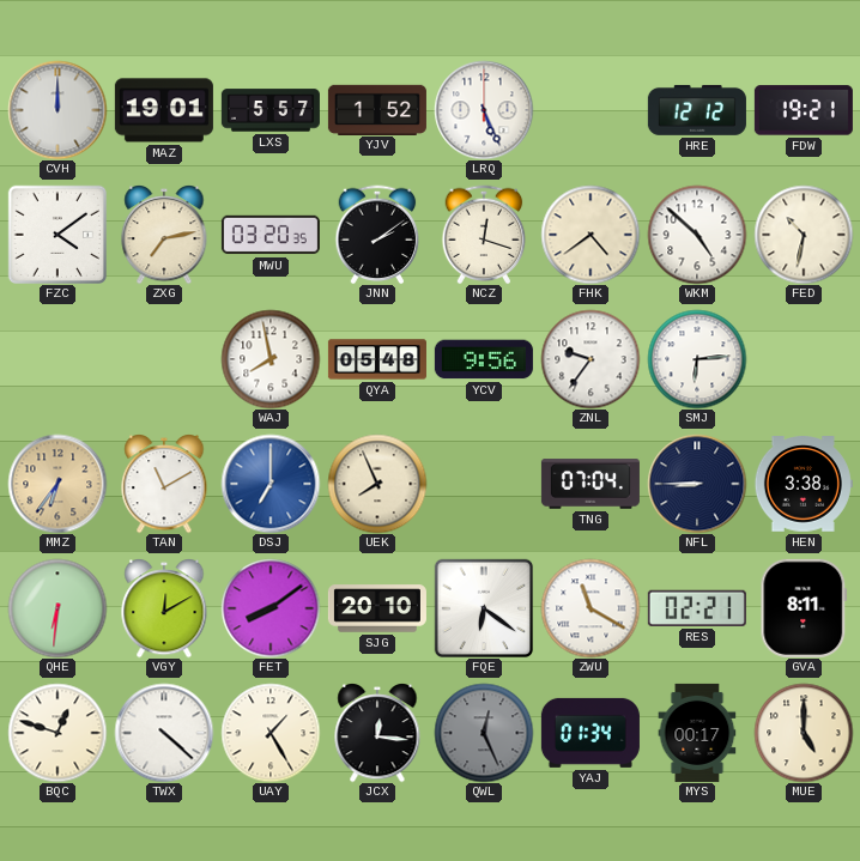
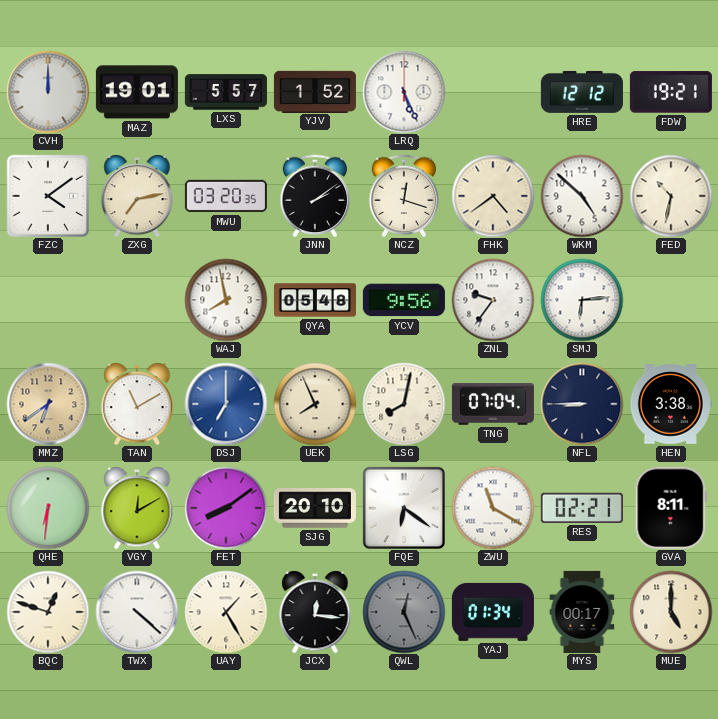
MMZ: 6:36 -> 6:39
LSG: none -> 8:02
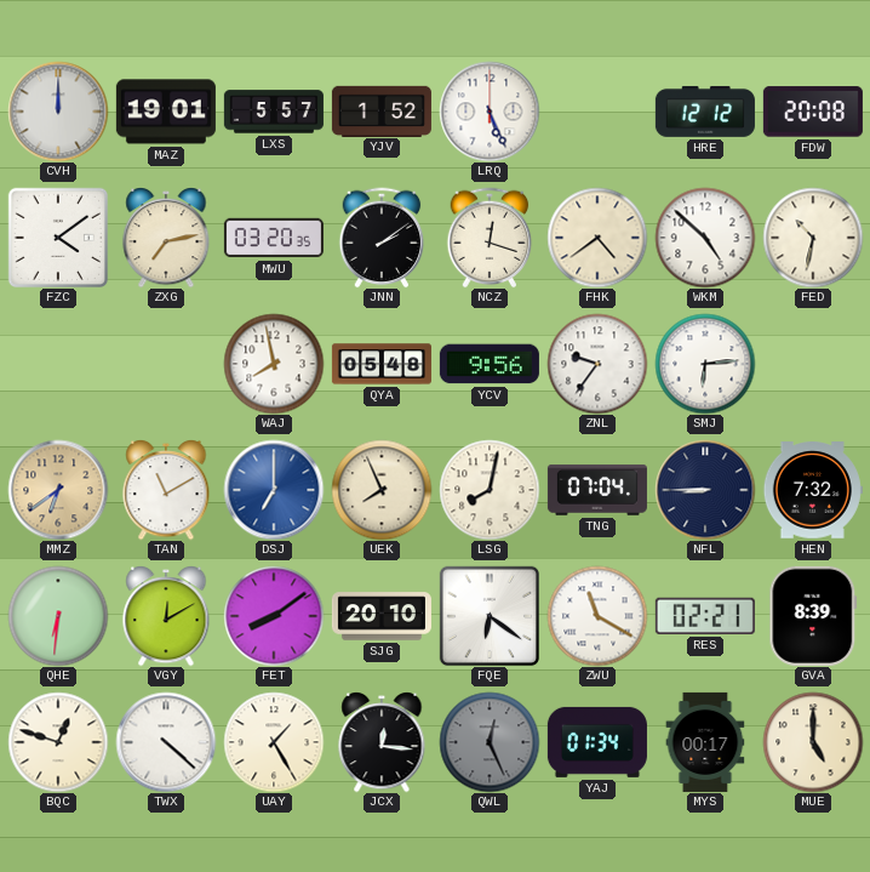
FDW: 19:21 -> 20:08
HEN: 3:38 -> 7:32
GVA: 8:11 -> 8:39
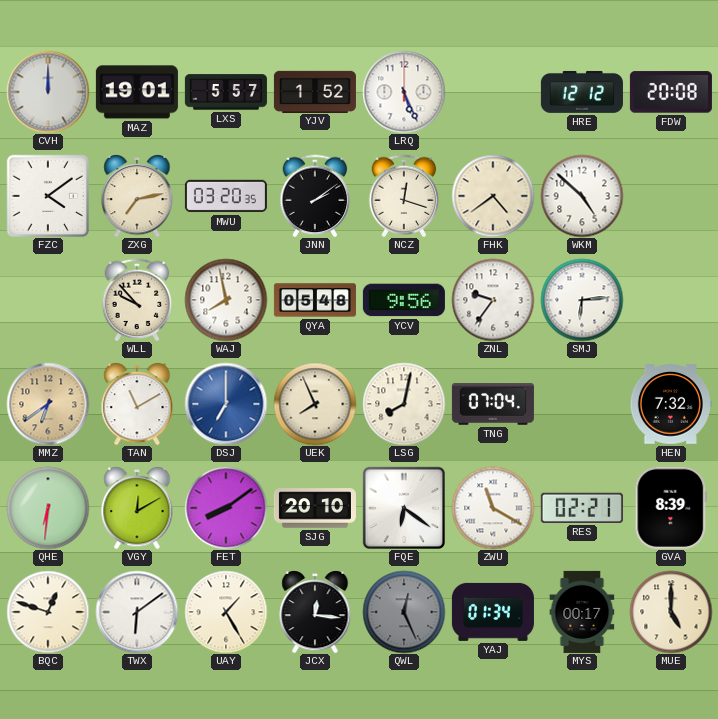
FED: 10:32 -> none
WLL: none -> 9:53
NFL: 8:45 -> none
TWX: 4:22 -> 6:09
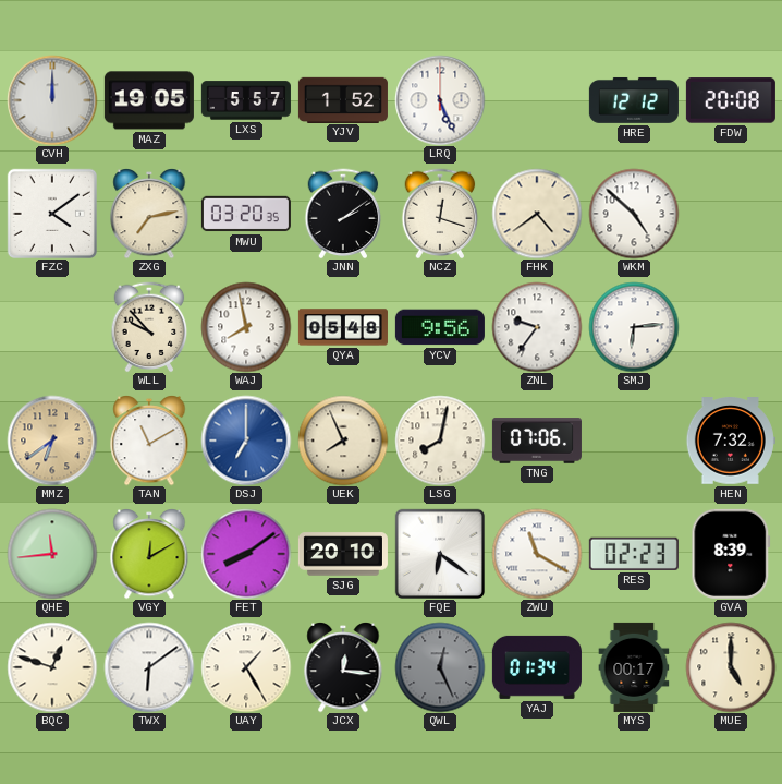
MAZ: 19:01 -> 19:05
TNG: 07:04 -> 07:06
QHE: 6:31 -> 11:44
RES: 02:21 -> 02:23
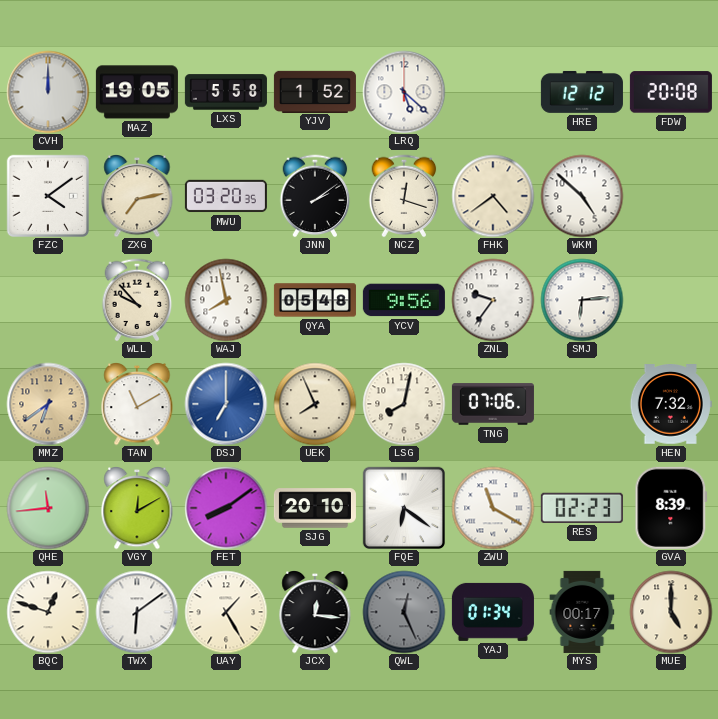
LXS: 5:57 -> 5:58
LRQ: 5:26 -> 5:22
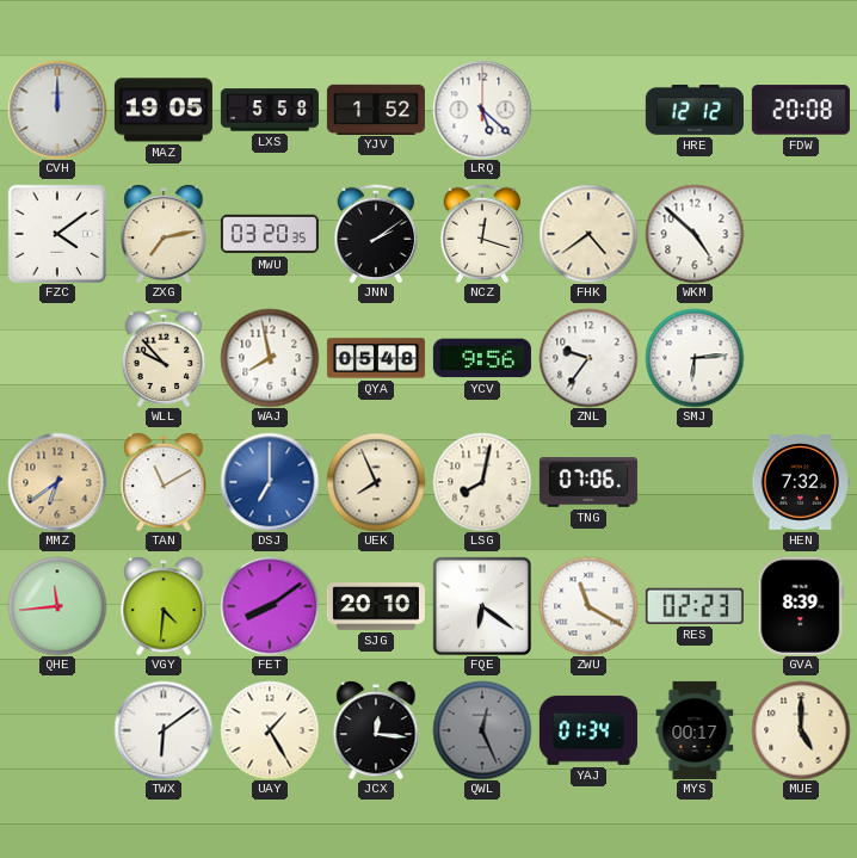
VGY: 12:10 -> 4:31
BQC: 12:48 -> none
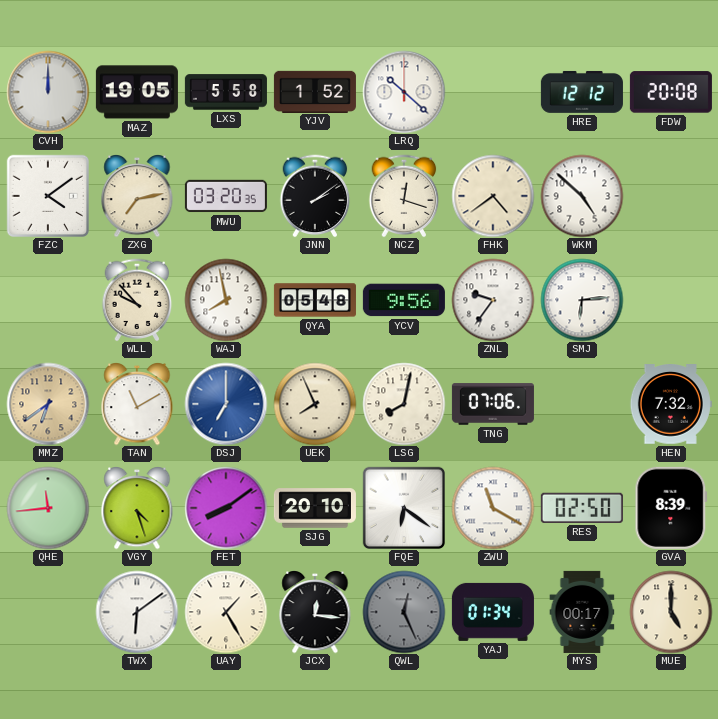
LRQ: 5:22 -> 10:22
VGY: 4:31 -> 4:27
RES: 02:23 -> 02:50
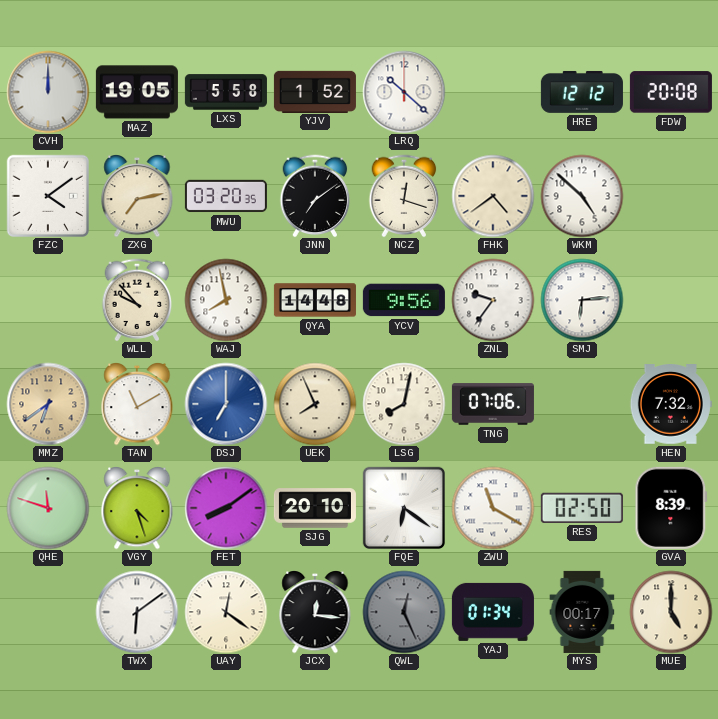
JNN: 2:09 -> 7:09
QYA: 05:48 -> 14:48
QHE: 11:44 -> 11:48
UAY: 1:25 -> 12:21
